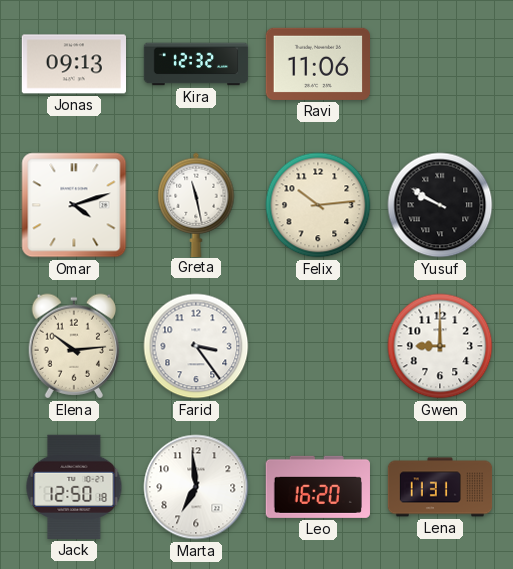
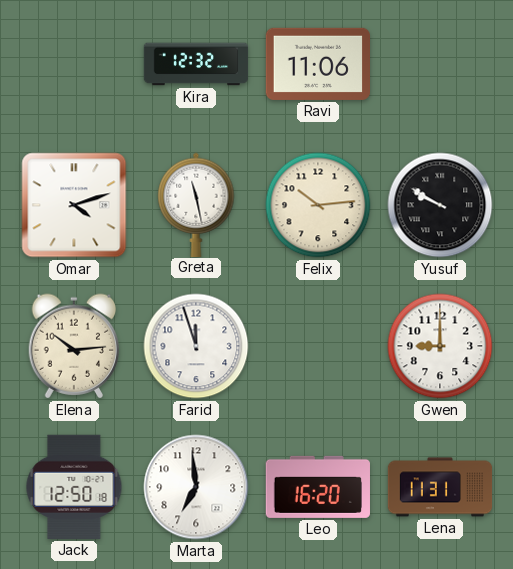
Jonas: 09:13 -> none
Farid: 3:24 -> 11:57
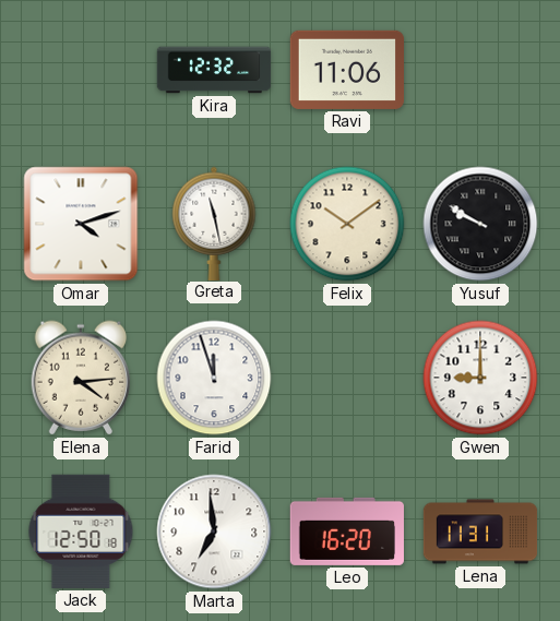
Felix: 10:14 -> 10:09
Elena: 10:14 -> 4:14
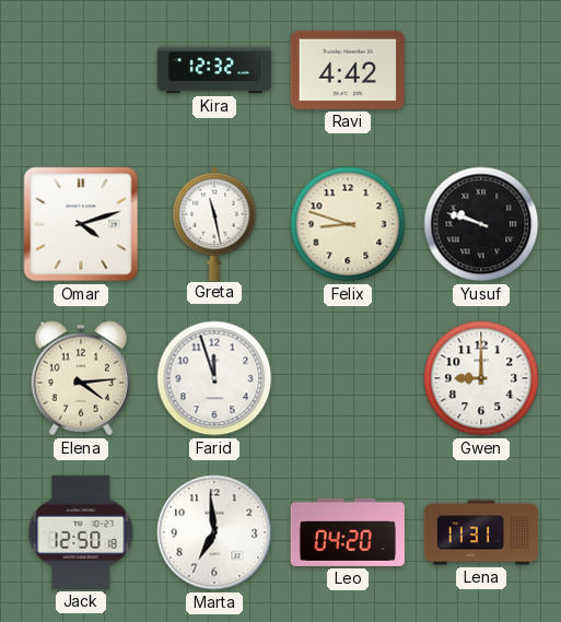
Ravi: 11:06 -> 4:42
Felix: 10:09 -> 8:48
Yusuf: 9:50 -> 9:48
Leo: 16:20 -> 04:20
